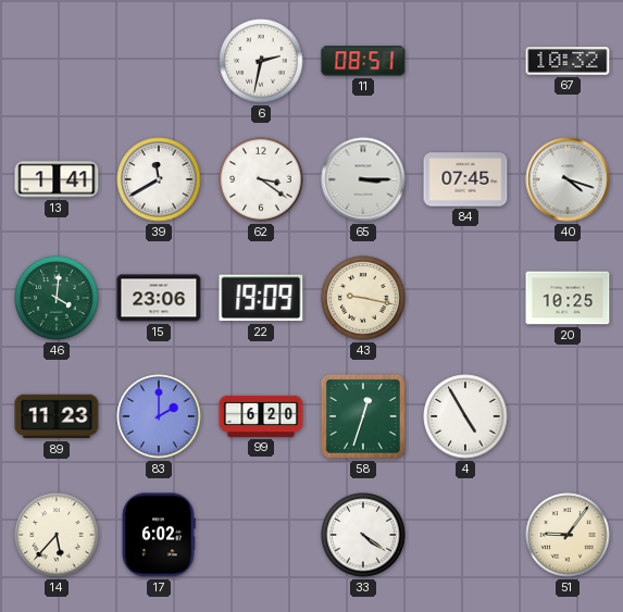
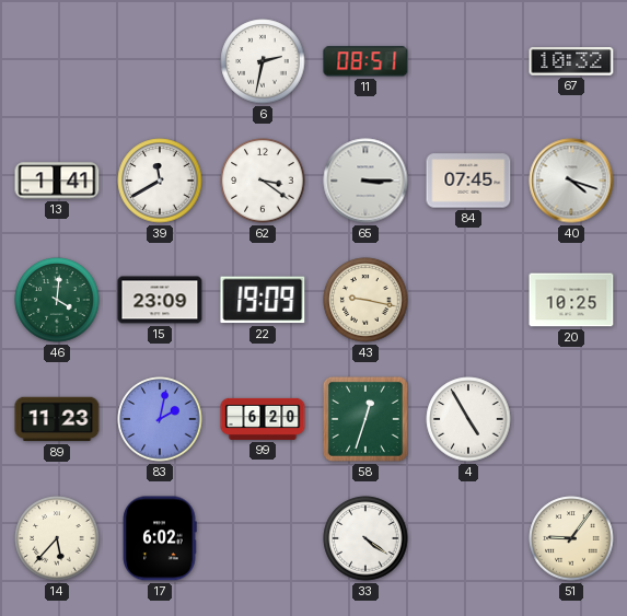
15: 23:06 -> 23:09
83: 2:00 -> 2:02
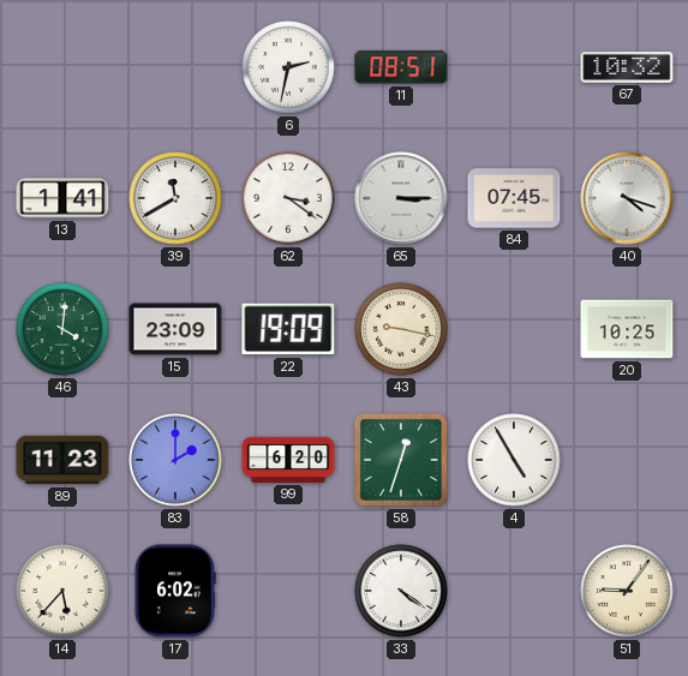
83: 2:02 -> 2:00
